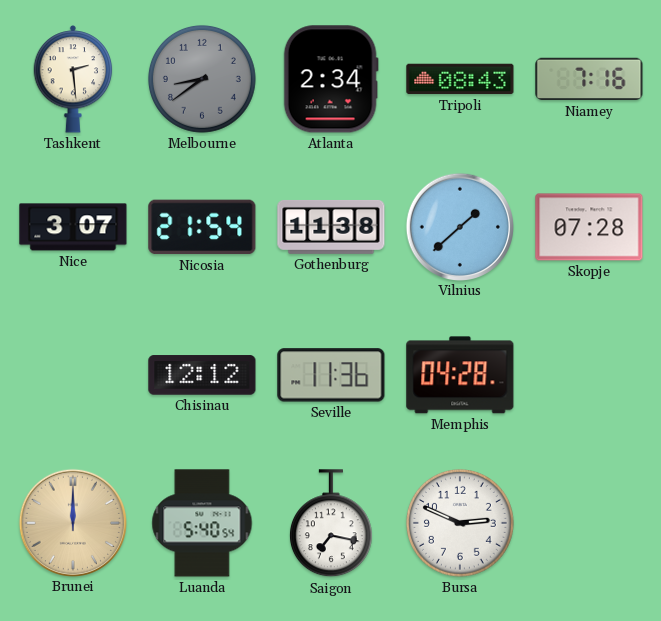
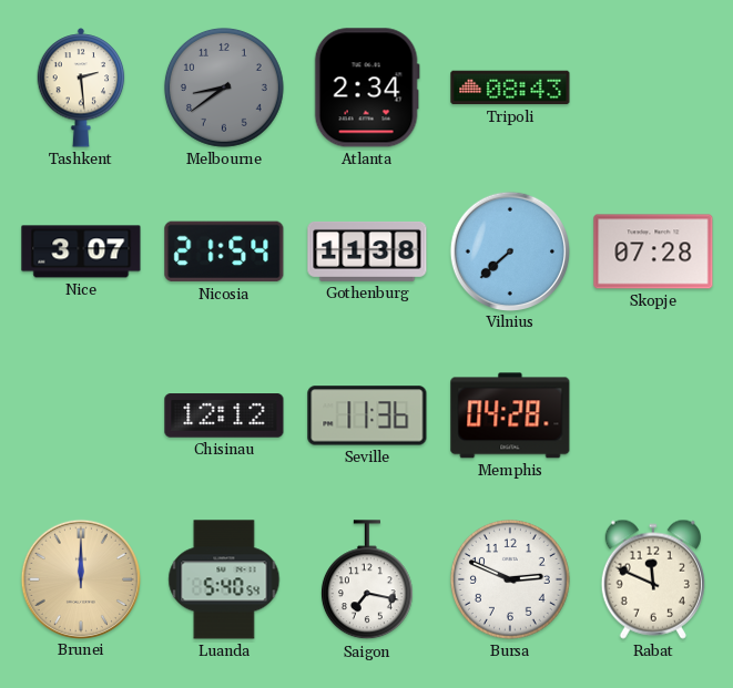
Niamey: 7:16 -> none
Vilnius: 1:38 -> 7:38
Rabat: none -> 11:49
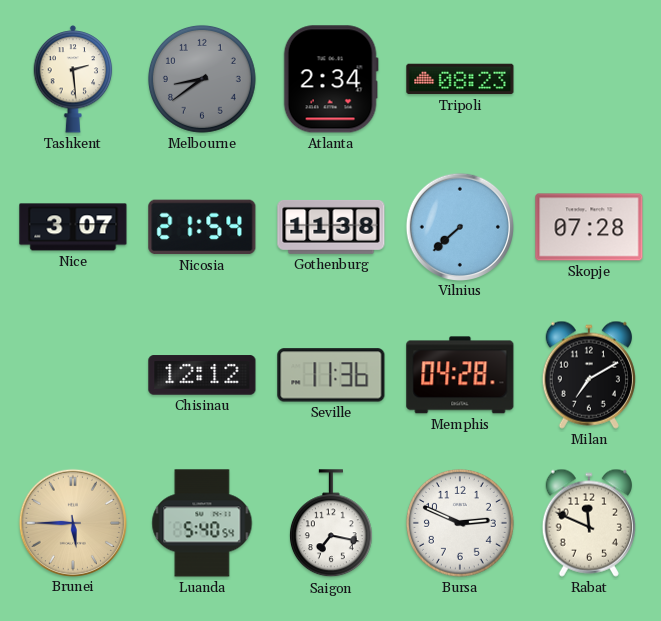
Tripoli: 08:43 -> 08:23
Milan: none -> 7:10
Brunei: 12:00 -> 5:45
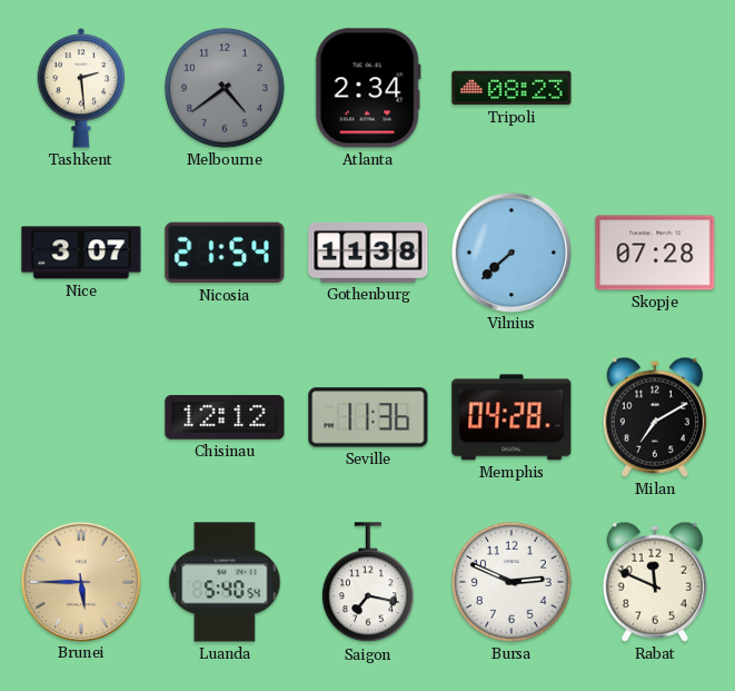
Melbourne: 8:39 -> 4:39
